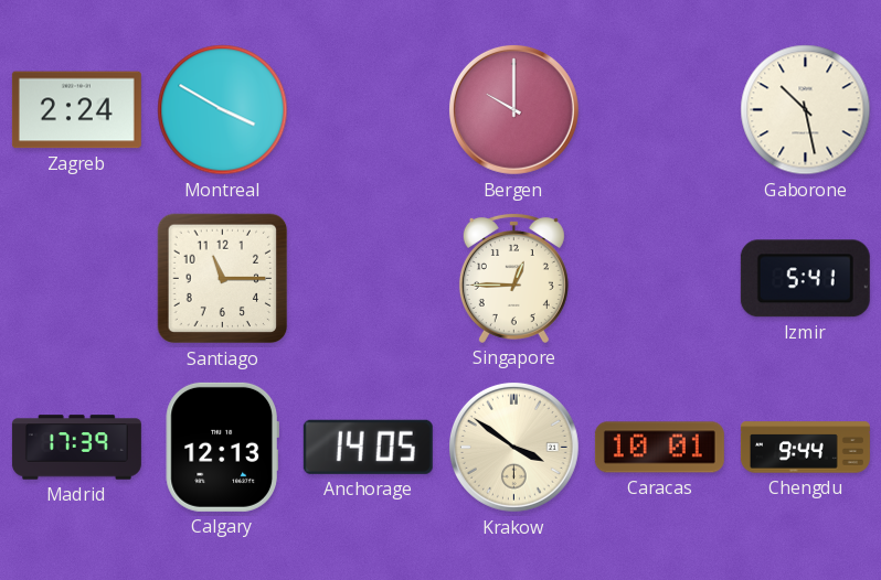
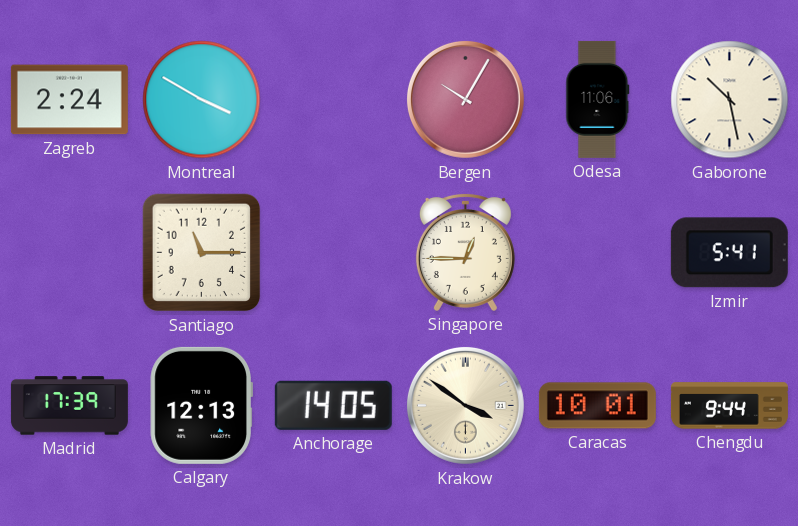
Bergen: 10:00 -> 10:05
Odesa: none -> 11:06
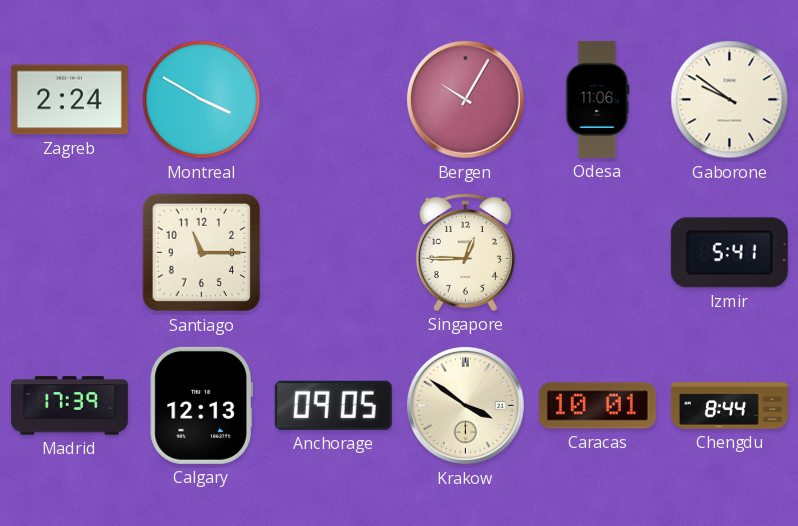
Gaborone: 10:28 -> 9:51
Anchorage: 14:05 -> 09:05
Chengdu: 9:44 -> 8:44
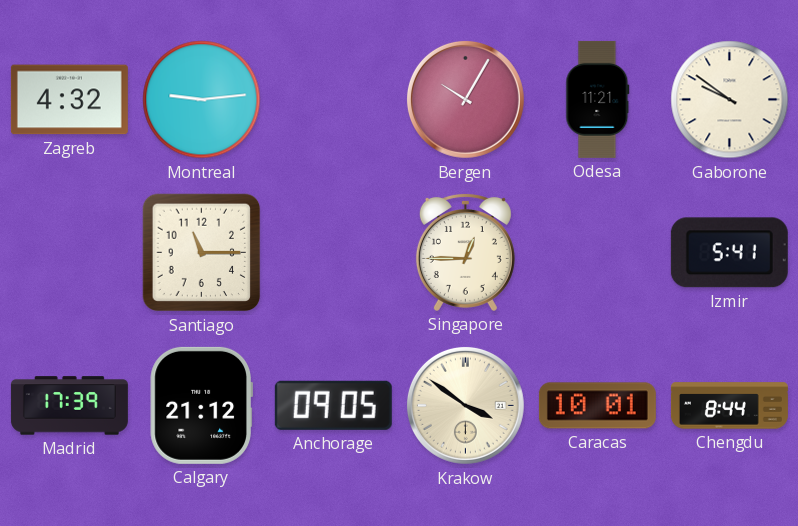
Zagreb: 2:24 -> 4:32
Montreal: 3:50 -> 9:14
Odesa: 11:06 -> 11:21
Calgary: 12:13 -> 21:12
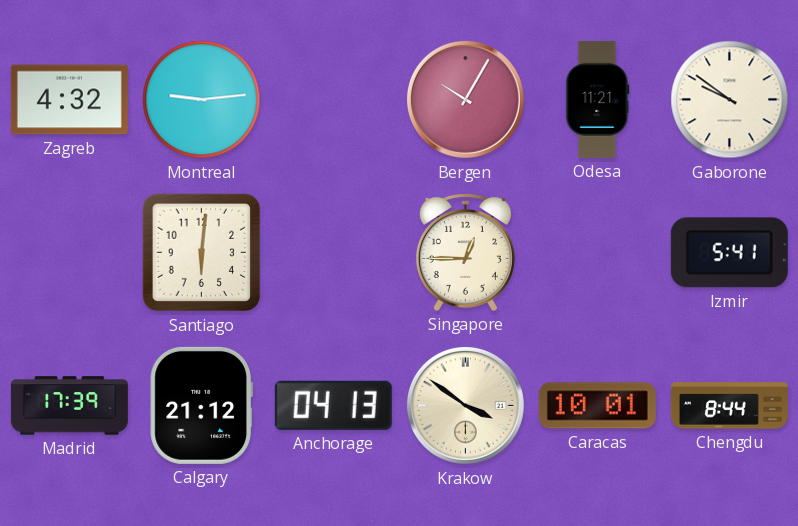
Santiago: 11:15 -> 6:01
Anchorage: 09:05 -> 04:13
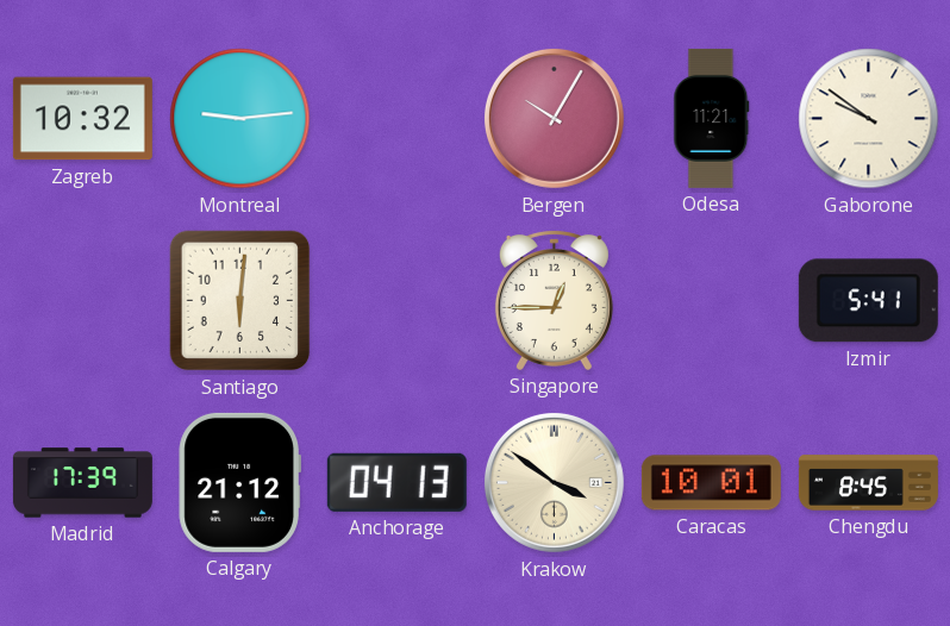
Zagreb: 4:32 -> 10:32
Chengdu: 8:44 -> 8:45
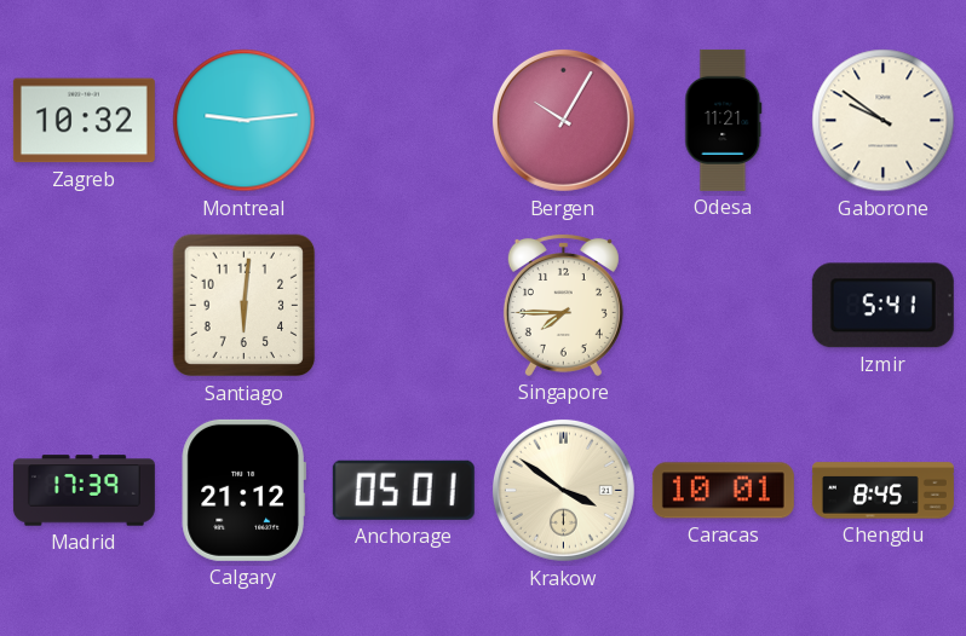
Singapore: 12:45 -> 7:45
Anchorage: 04:13 -> 05:01
